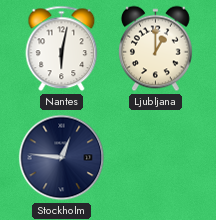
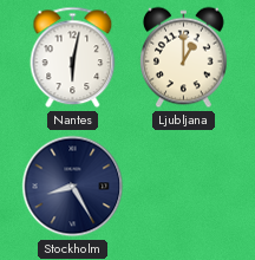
Stockholm: 12:46 -> 8:25
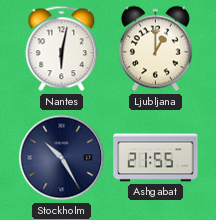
Stockholm: 8:25 -> 10:25
Ashgabat: none -> 21:55
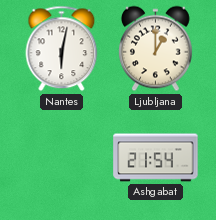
Stockholm: 10:25 -> none
Ashgabat: 21:55 -> 21:54
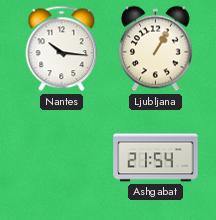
Nantes: 6:02 -> 10:16
Ljubljana: 1:00 -> 1:05
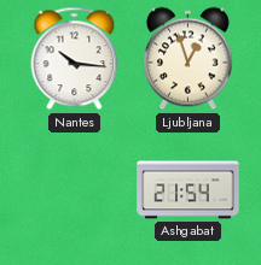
Ljubljana: 1:05 -> 12:57
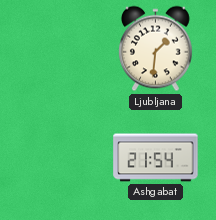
Nantes: 10:16 -> none
Ljubljana: 12:57 -> 1:31
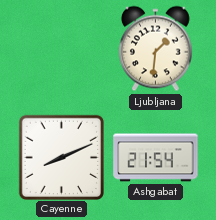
Cayenne: none -> 8:11
